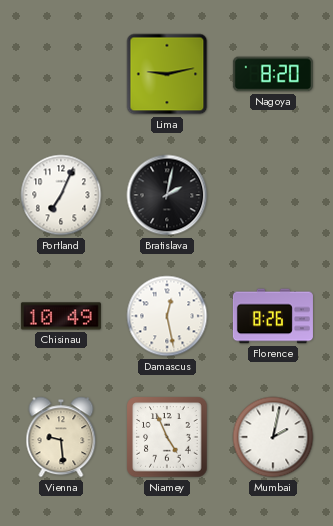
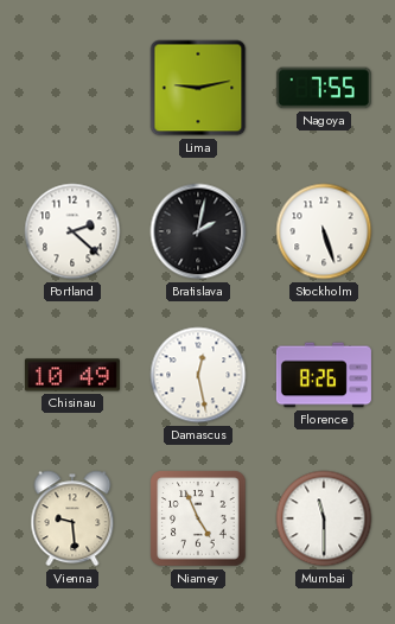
Nagoya: 8:20 -> 7:55
Portland: 7:04 -> 2:22
Stockholm: none -> 5:27
Mumbai: 2:02 -> 11:30
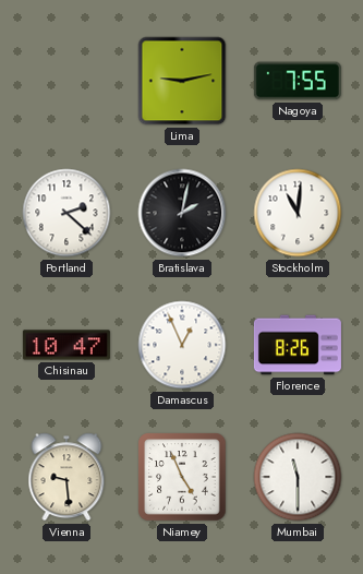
Stockholm: 5:27 -> 11:01
Chisinau: 10:49 -> 10:47
Damascus: 12:28 -> 12:56
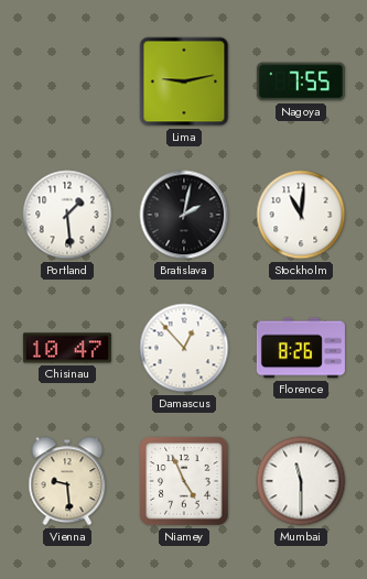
Portland: 2:22 -> 1:29
Damascus: 12:56 -> 12:53
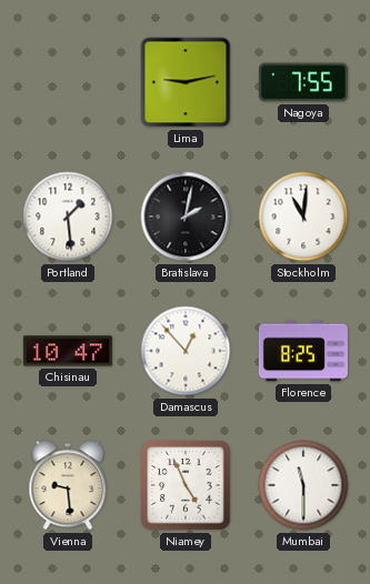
Florence: 8:26 -> 8:25
